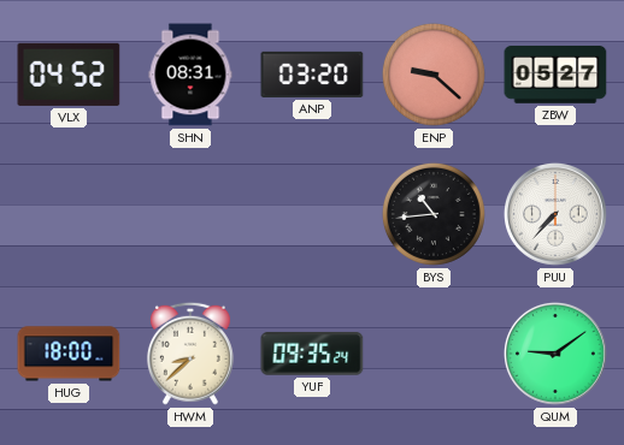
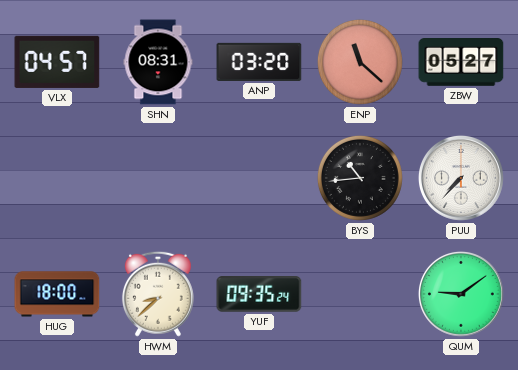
VLX: 04:52 -> 04:57
ENP: 9:22 -> 11:22
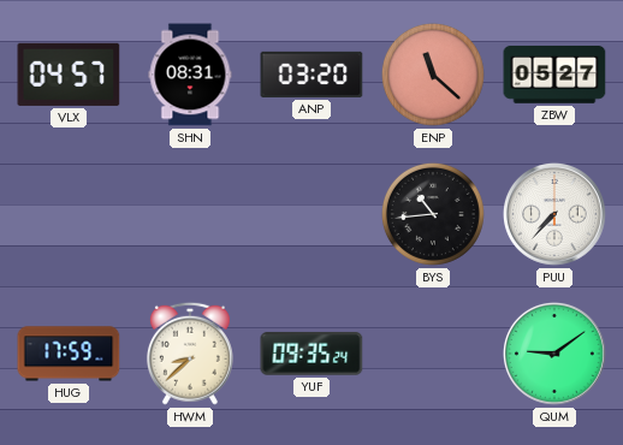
HUG: 18:00 -> 17:59
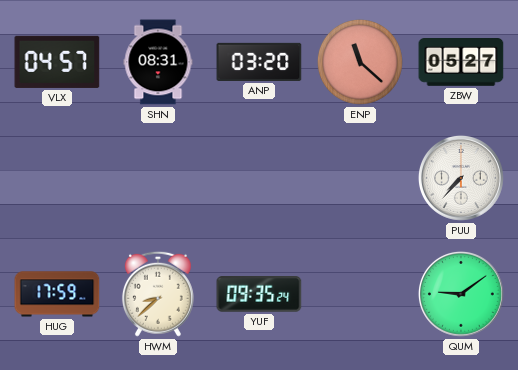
BYS: 10:44 -> none
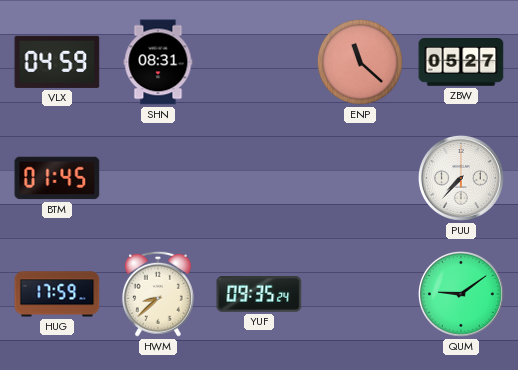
VLX: 04:57 -> 04:59
ANP: 03:20 -> none
BTM: none -> 01:45
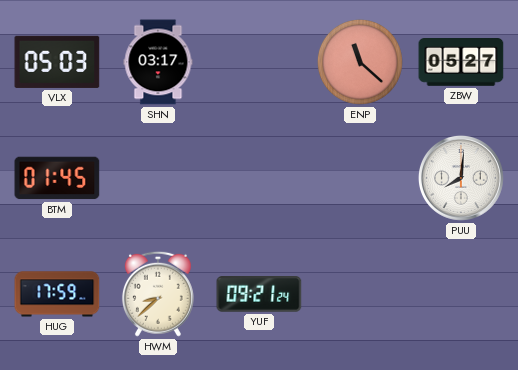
VLX: 04:59 -> 05:03
SHN: 08:31 -> 03:17
PUU: 7:37 -> 8:01
YUF: 09:35 -> 09:21
QUM: 9:09 -> none
